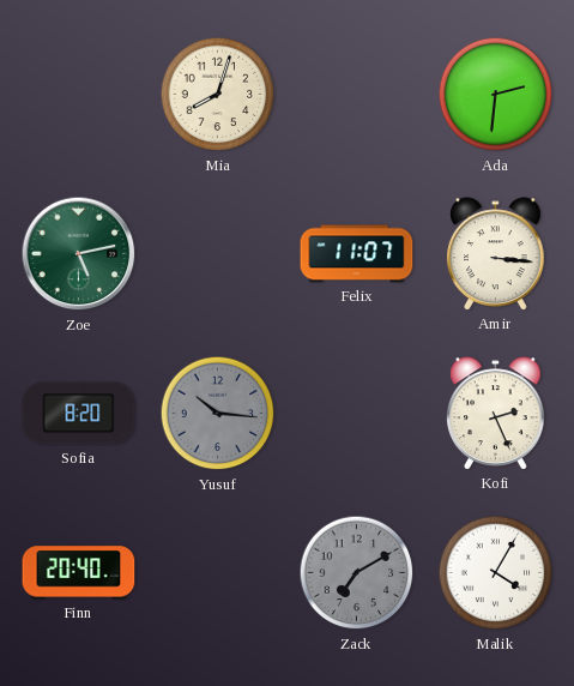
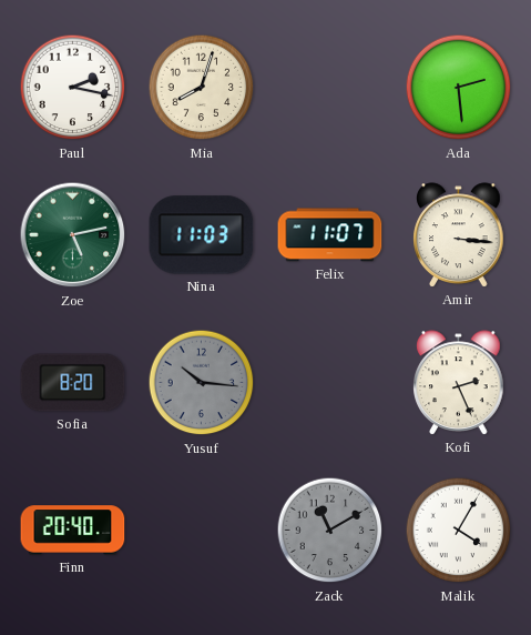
Paul: none -> 2:17
Ada: 2:31 -> 2:29
Nina: none -> 11:03
Zack: 7:10 -> 11:10
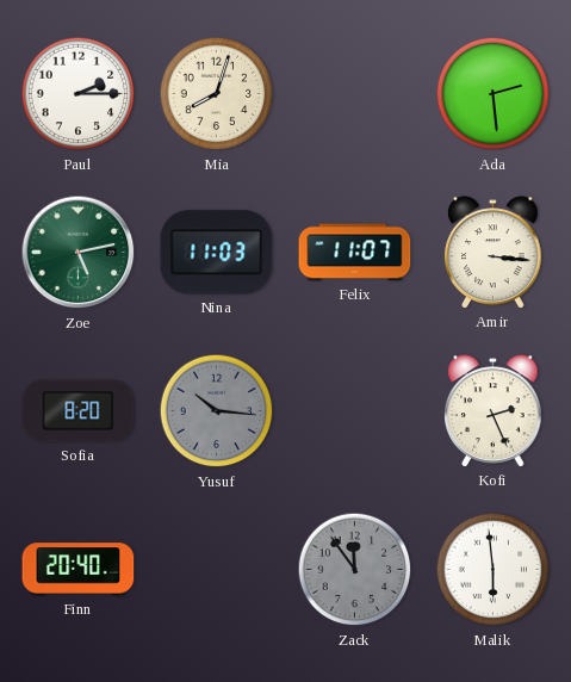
Paul: 2:17 -> 2:15
Zack: 11:10 -> 11:54
Malik: 4:05 -> 5:59
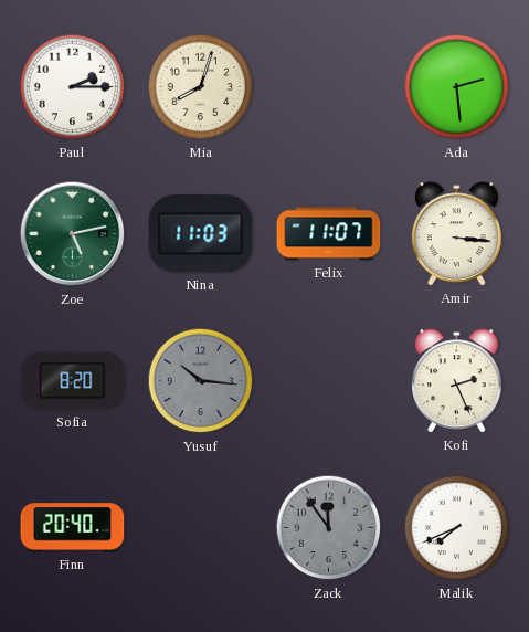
Malik: 5:59 -> 7:41
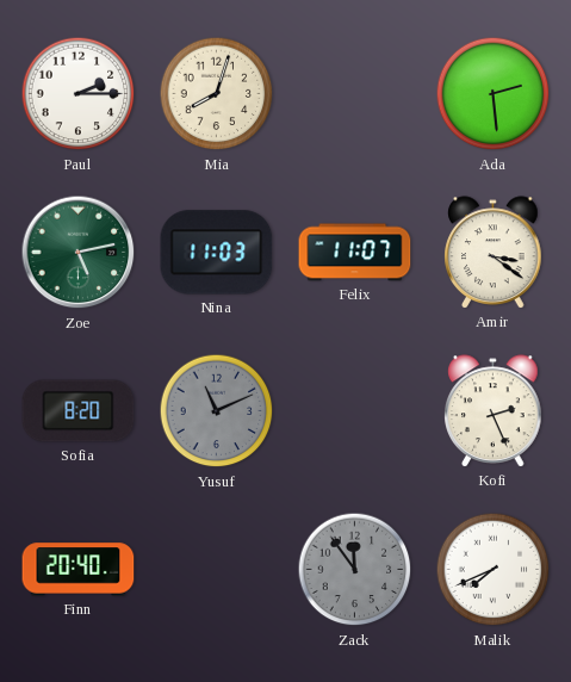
Amir: 3:16 -> 3:21
Yusuf: 10:16 -> 11:11
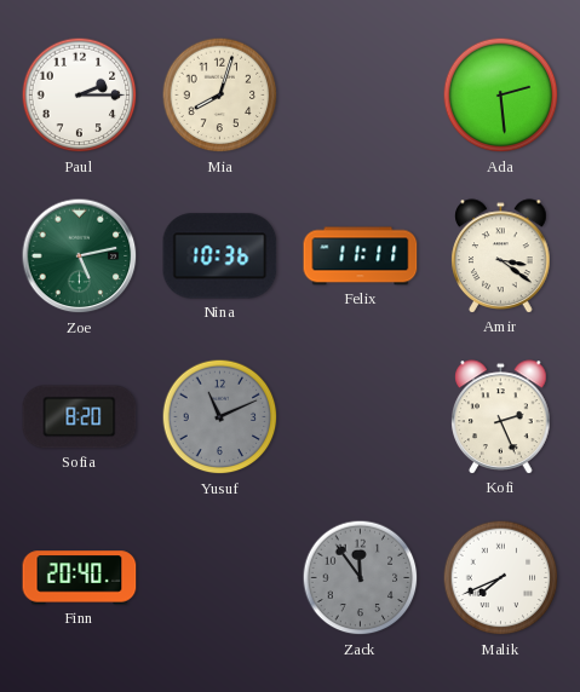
Nina: 11:03 -> 10:36
Felix: 11:07 -> 11:11
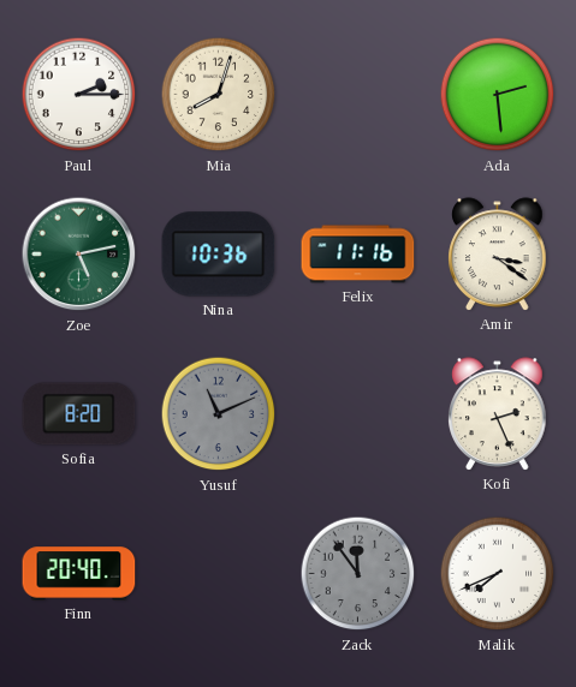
Felix: 11:11 -> 11:16
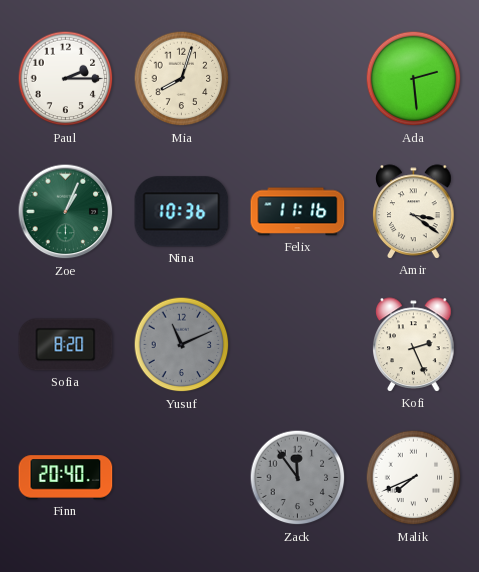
Zoe: 5:13 -> 1:04
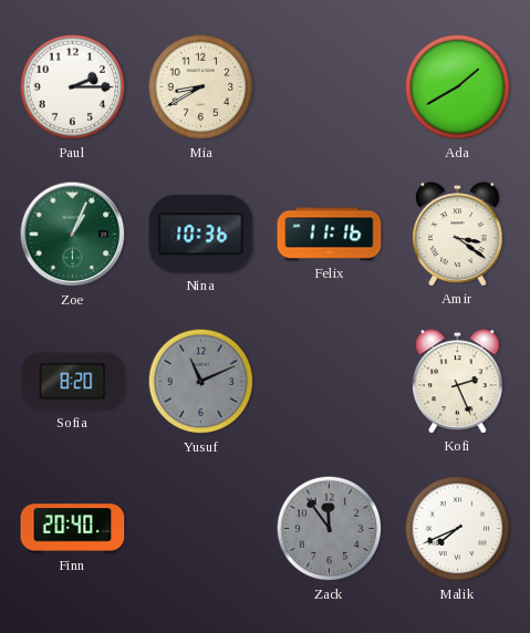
Mia: 8:03 -> 8:40
Ada: 2:29 -> 1:40
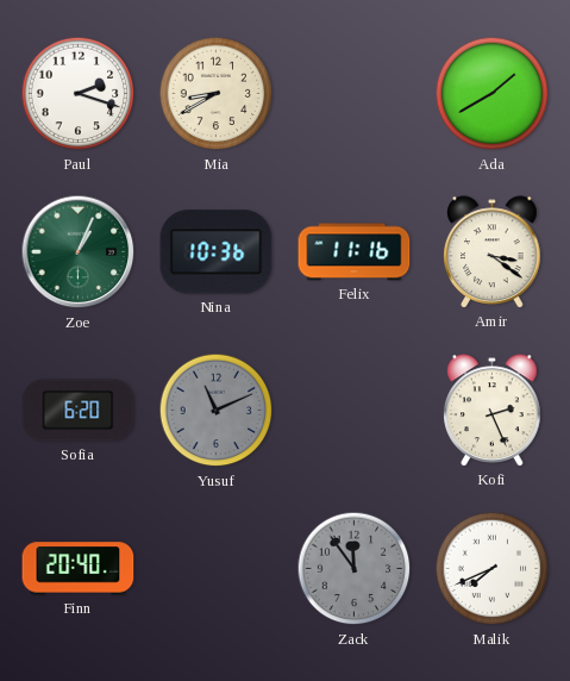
Paul: 2:15 -> 2:18
Sofia: 8:20 -> 6:20
